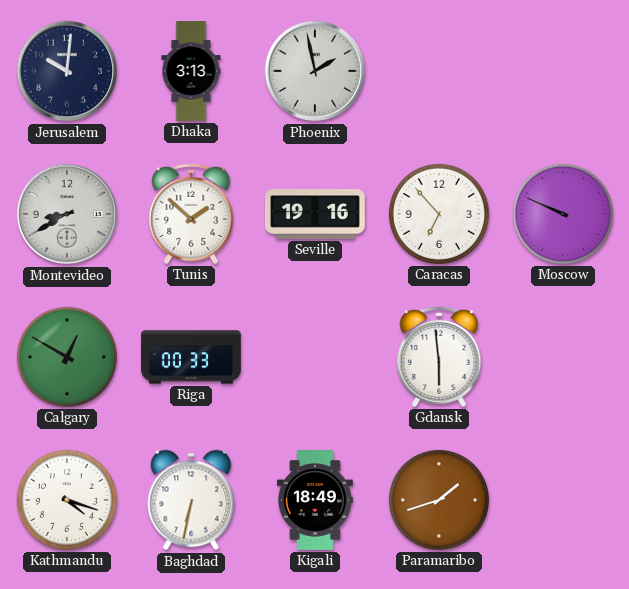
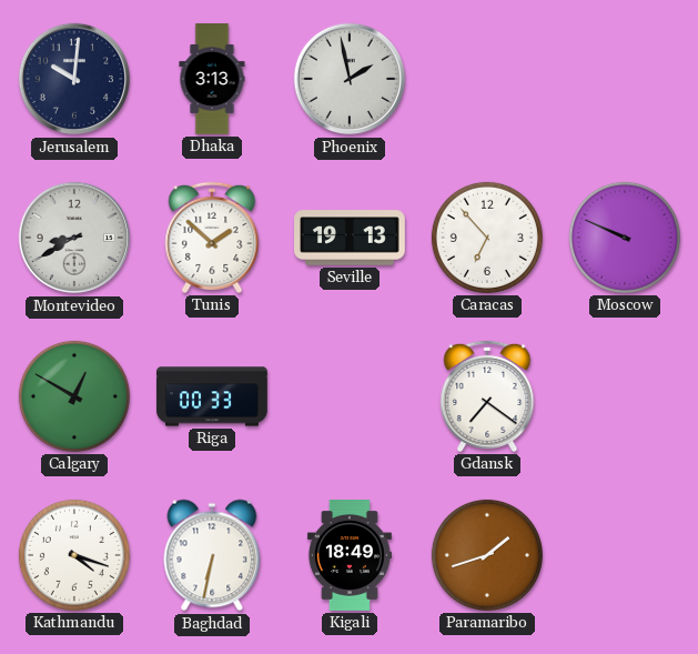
Seville: 19:16 -> 19:13
Gdansk: 5:59 -> 7:21
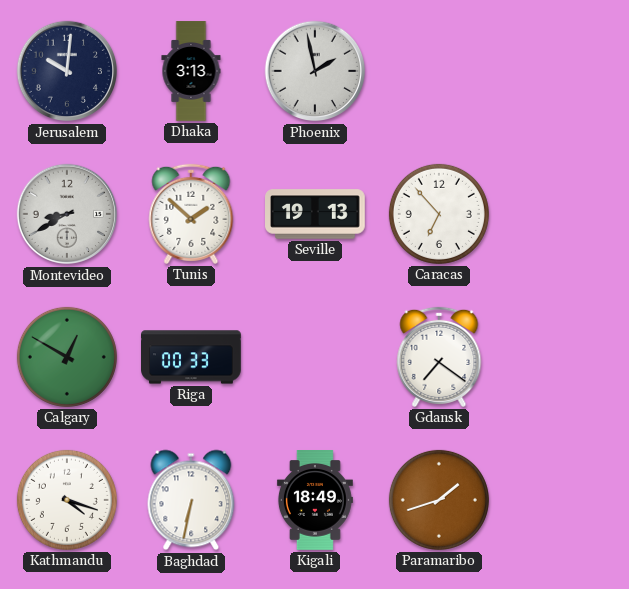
Moscow: 9:49 -> none
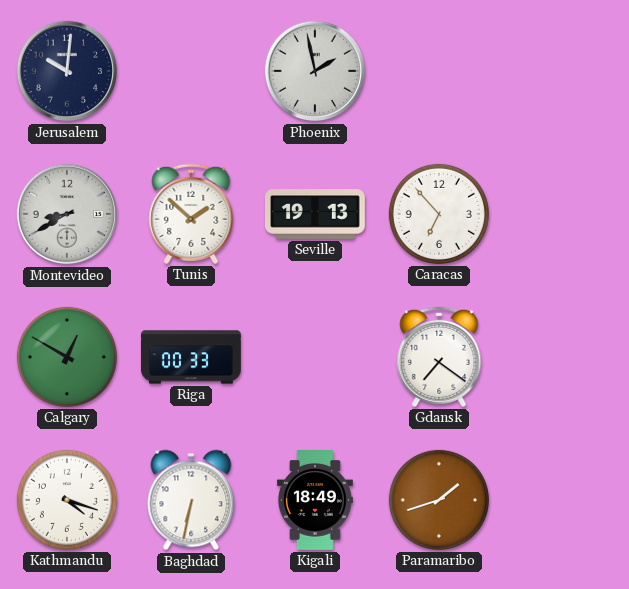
Dhaka: 3:13 -> none
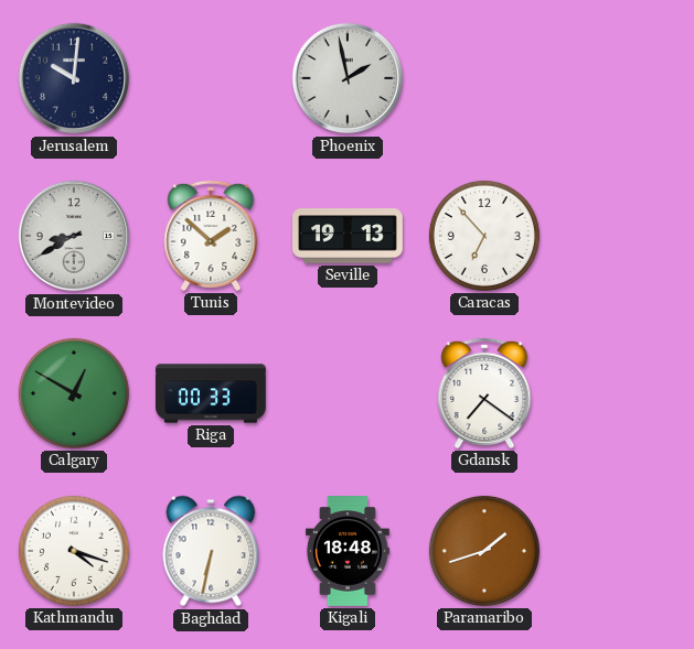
Kigali: 18:49 -> 18:48
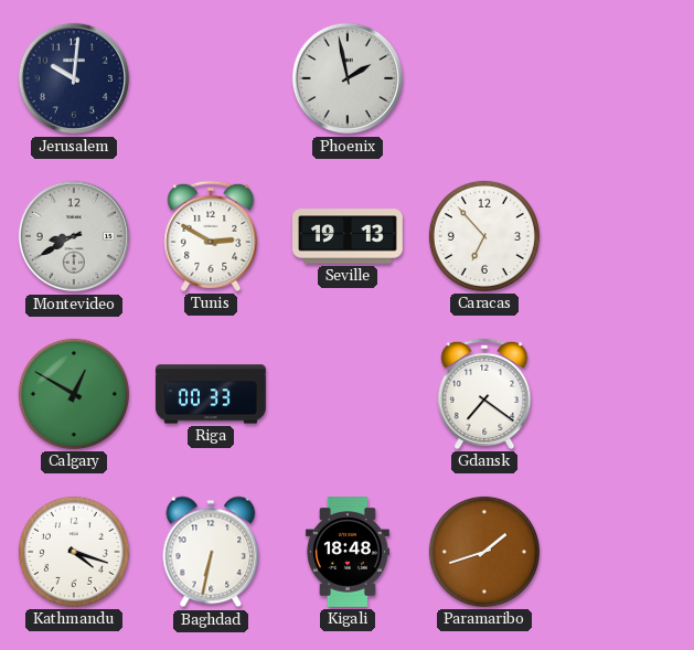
Tunis: 1:52 -> 2:50
